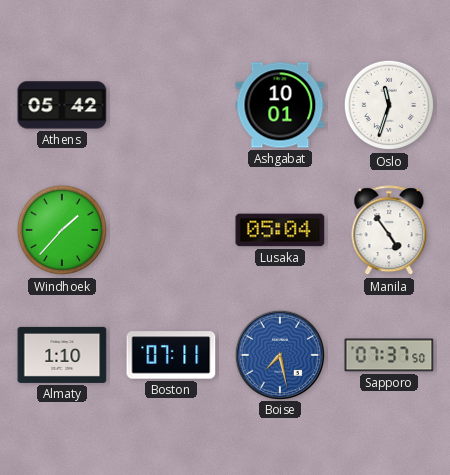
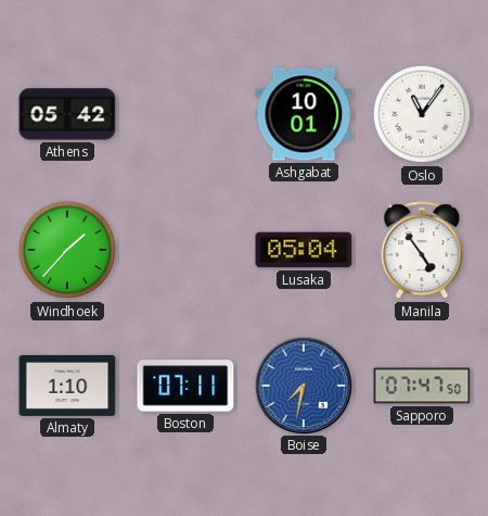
Oslo: 11:33 -> 11:06
Boise: 7:28 -> 7:32
Sapporo: 07:37 -> 07:47
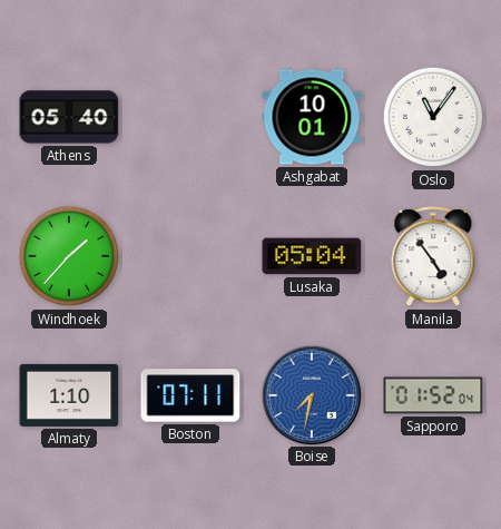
Athens: 05:42 -> 05:40
Sapporo: 07:47 -> 01:52
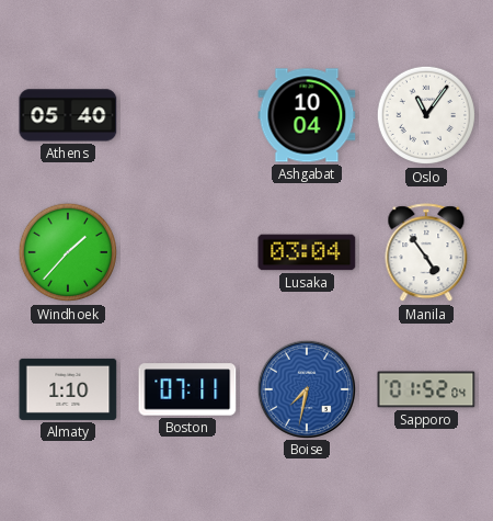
Ashgabat: 10:01 -> 10:04
Lusaka: 05:04 -> 03:04
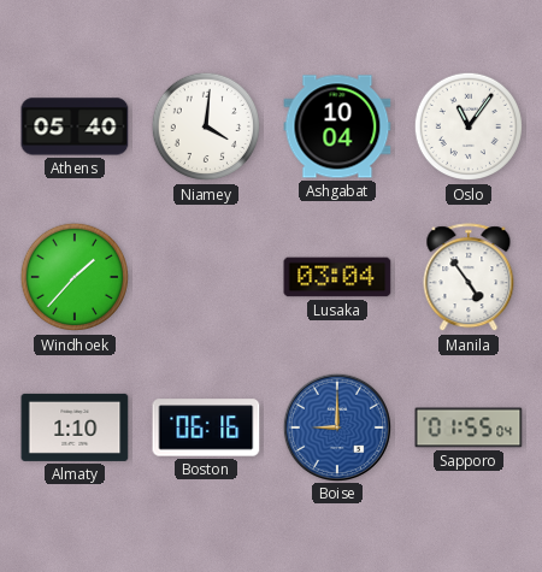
Niamey: none -> 4:01
Boston: 07:11 -> 06:16
Boise: 7:32 -> 9:00
Sapporo: 01:52 -> 01:55
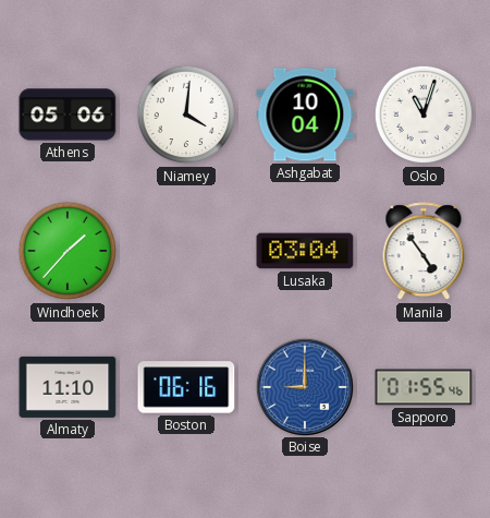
Athens: 05:40 -> 05:06
Oslo: 11:06 -> 11:03
Almaty: 1:10 -> 11:10
Sapporo: 01:55:04 -> 01:55:46
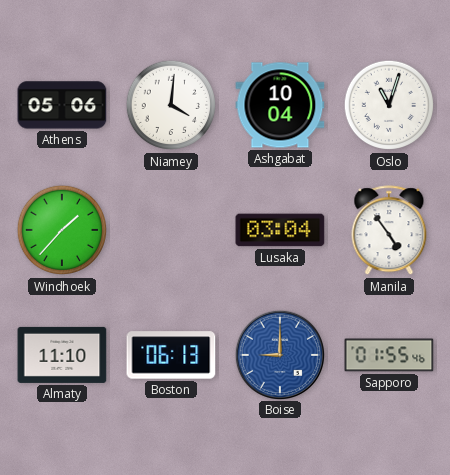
Boston: 06:16 -> 06:13
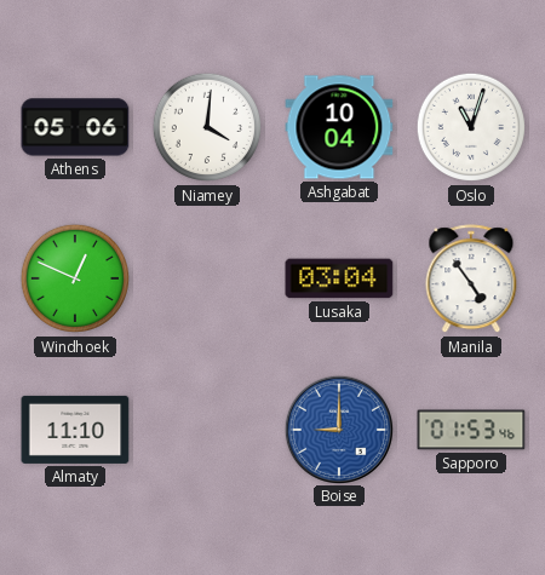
Windhoek: 1:37 -> 12:49
Boston: 06:13 -> none
Sapporo: 01:55 -> 01:53
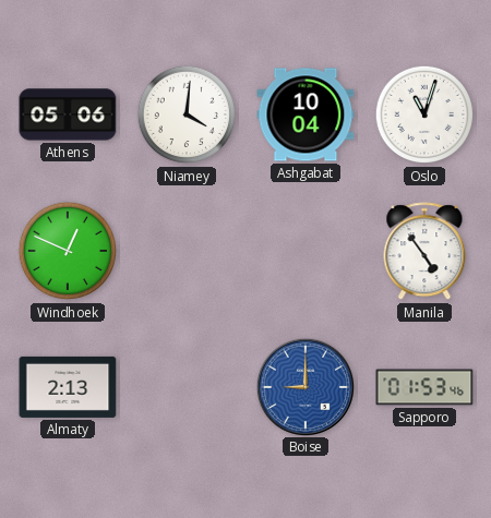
Lusaka: 03:04 -> none
Almaty: 11:10 -> 2:13
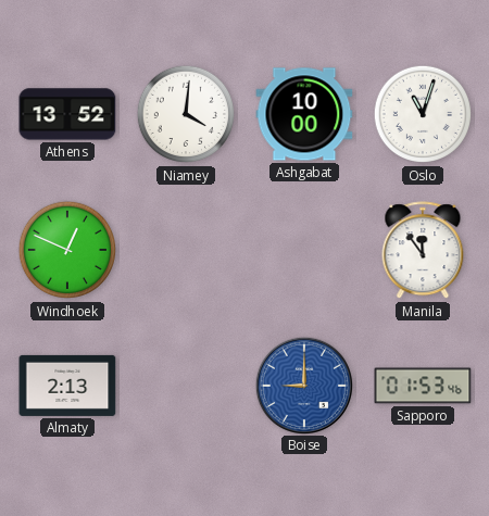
Athens: 05:06 -> 13:52
Ashgabat: 10:04 -> 10:00
Manila: 4:54 -> 11:54
